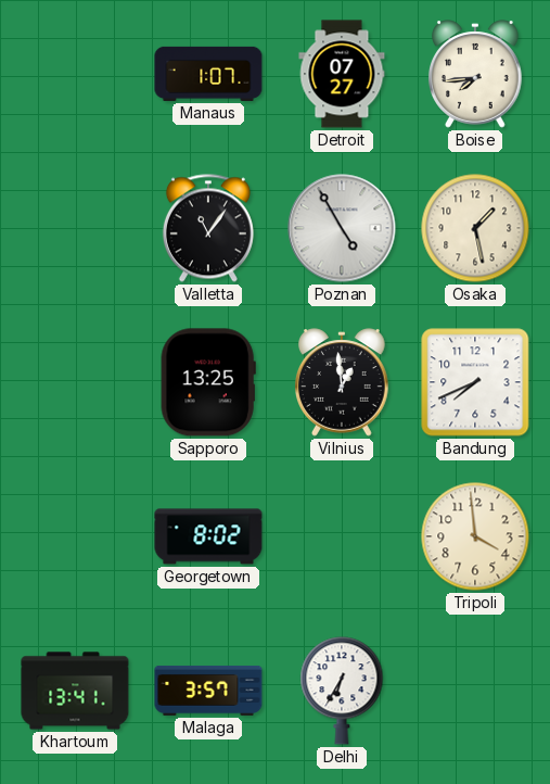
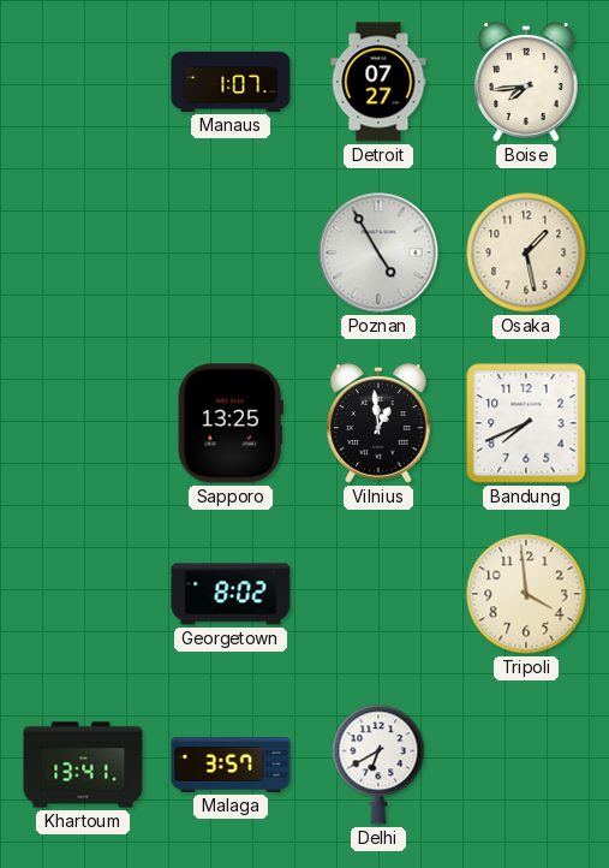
Valletta: 11:06 -> none
Delhi: 6:35 -> 6:40
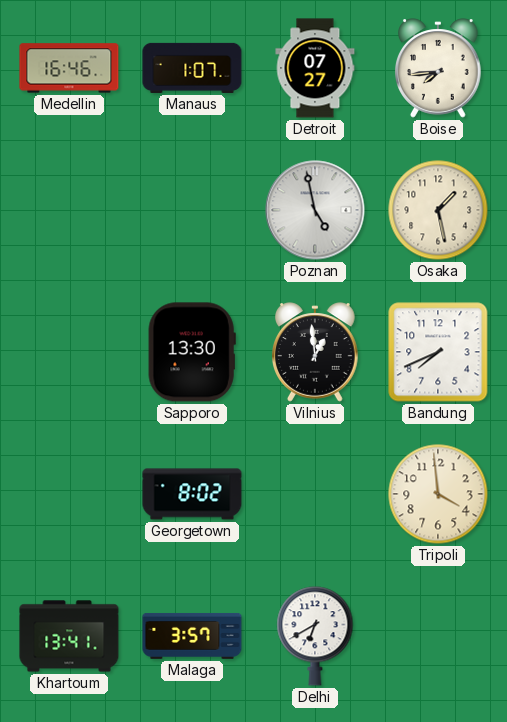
Medellin: none -> 16:46
Poznan: 4:55 -> 4:58
Sapporo: 13:25 -> 13:30
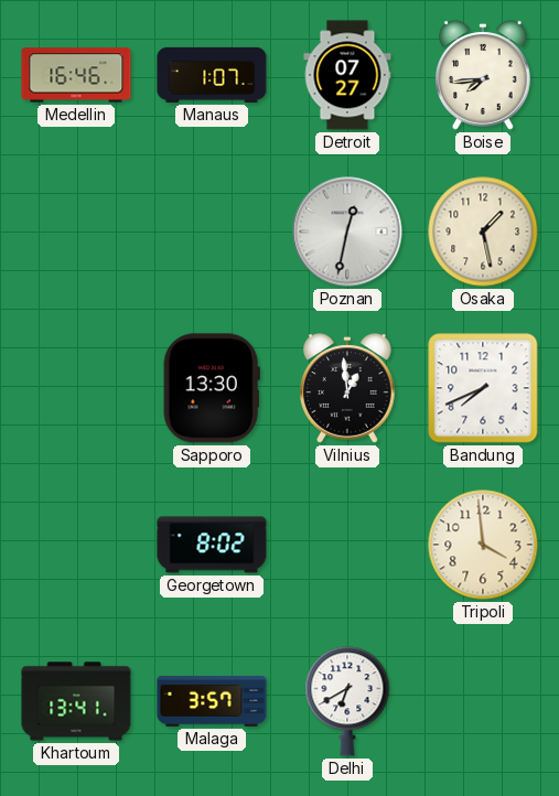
Poznan: 4:58 -> 12:32
